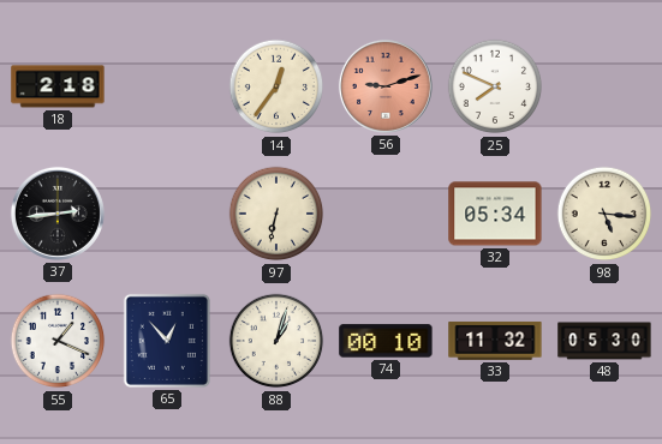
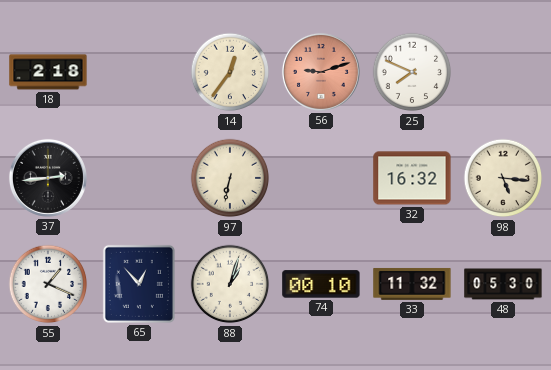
32: 05:34 -> 16:32
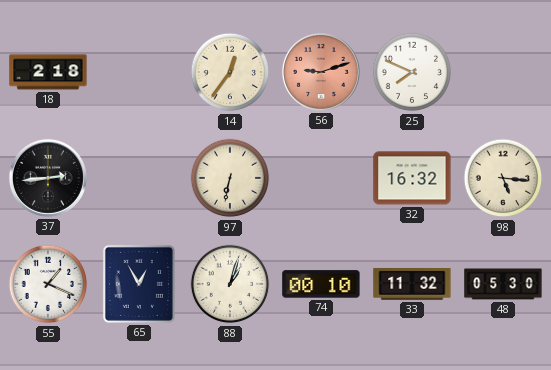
65: 12:53 -> 12:55
